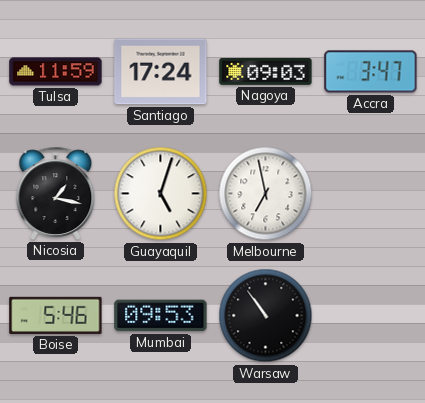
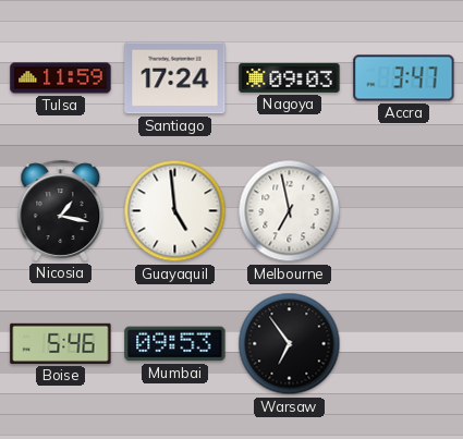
Guayaquil: 5:03 -> 4:59
Warsaw: 10:54 -> 6:54
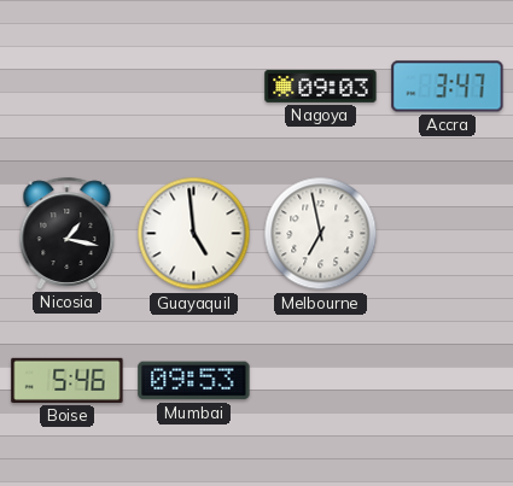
Tulsa: 11:59 -> none
Santiago: 17:24 -> none
Warsaw: 6:54 -> none
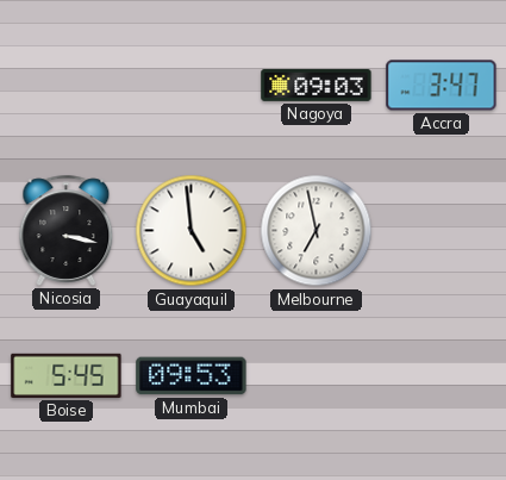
Nicosia: 1:17 -> 3:17
Boise: 5:46 -> 5:45
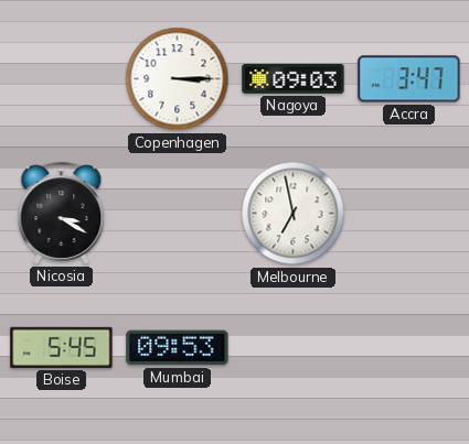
Copenhagen: none -> 3:15
Nicosia: 3:17 -> 3:20
Guayaquil: 4:59 -> none
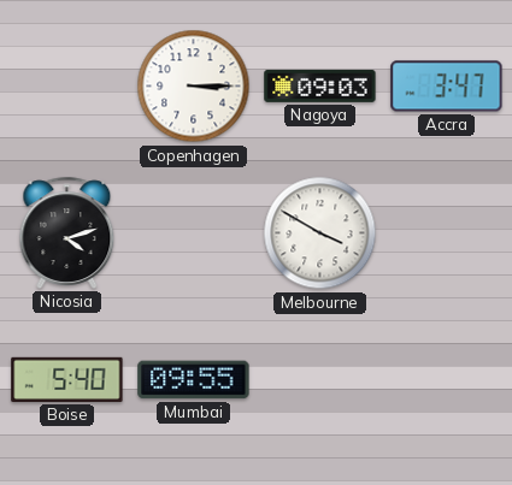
Nicosia: 3:20 -> 4:12
Melbourne: 6:58 -> 3:50
Boise: 5:45 -> 5:40
Mumbai: 09:53 -> 09:55
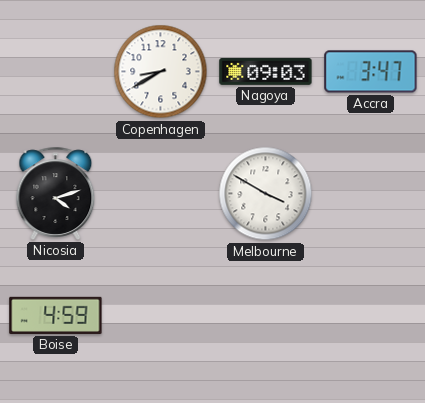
Copenhagen: 3:15 -> 8:40
Boise: 5:40 -> 4:59
Mumbai: 09:55 -> none
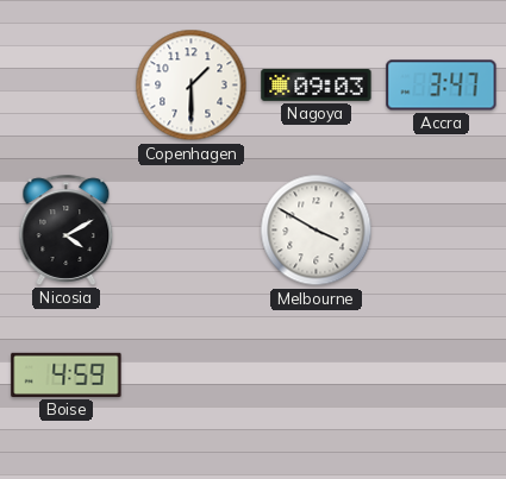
Copenhagen: 8:40 -> 1:30
Nicosia: 4:12 -> 4:10
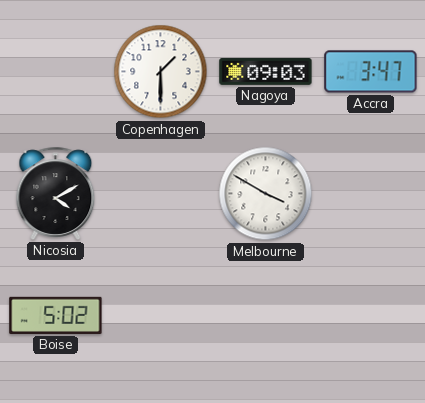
Boise: 4:59 -> 5:02
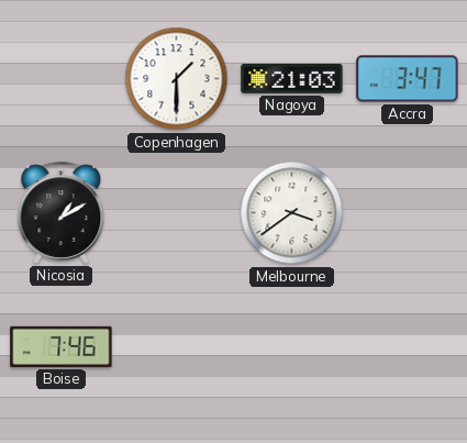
Nagoya: 09:03 -> 21:03
Nicosia: 4:10 -> 1:10
Melbourne: 3:50 -> 3:39
Boise: 5:02 -> 7:46
